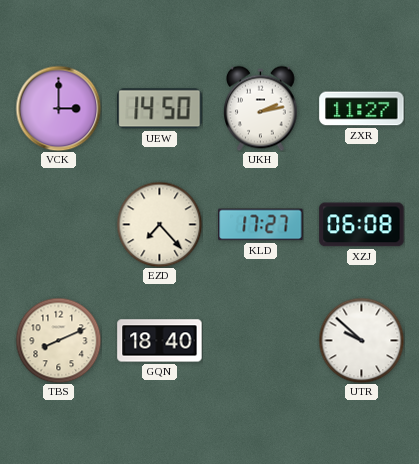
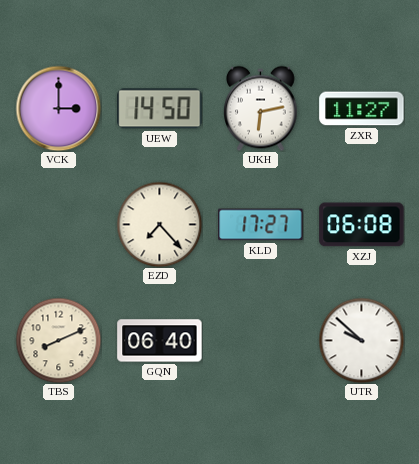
UKH: 2:13 -> 6:13
GQN: 18:40 -> 06:40
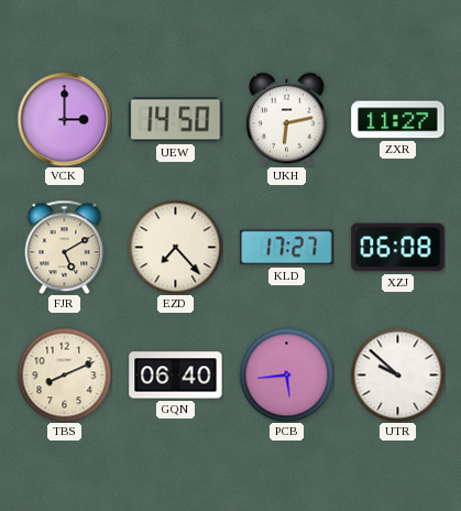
FJR: none -> 5:10
PCB: none -> 5:44
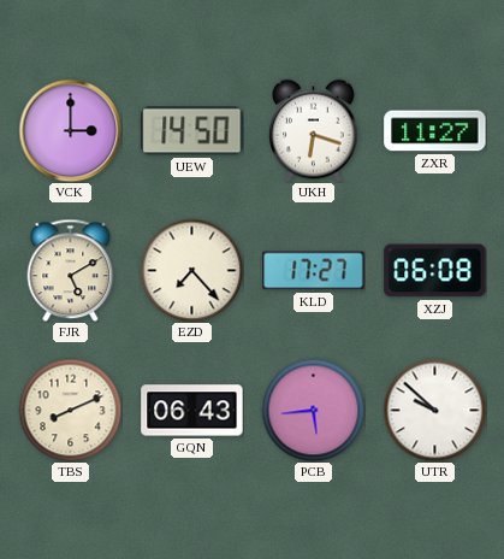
UKH: 6:13 -> 6:18
GQN: 06:40 -> 06:43
